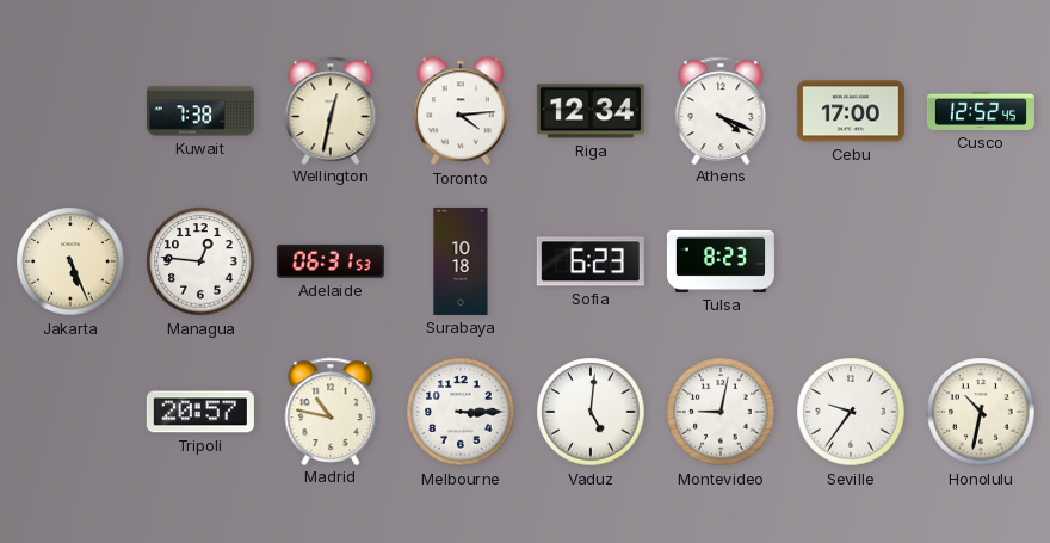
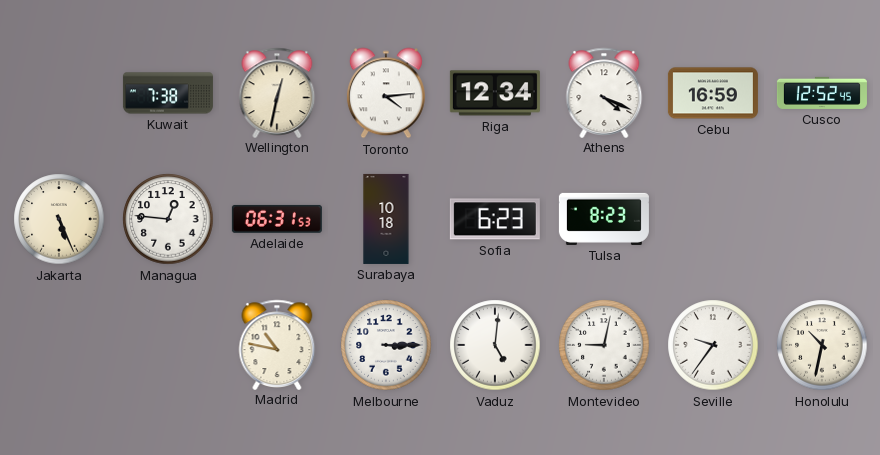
Cebu: 17:00 -> 16:59
Tripoli: 20:57 -> none
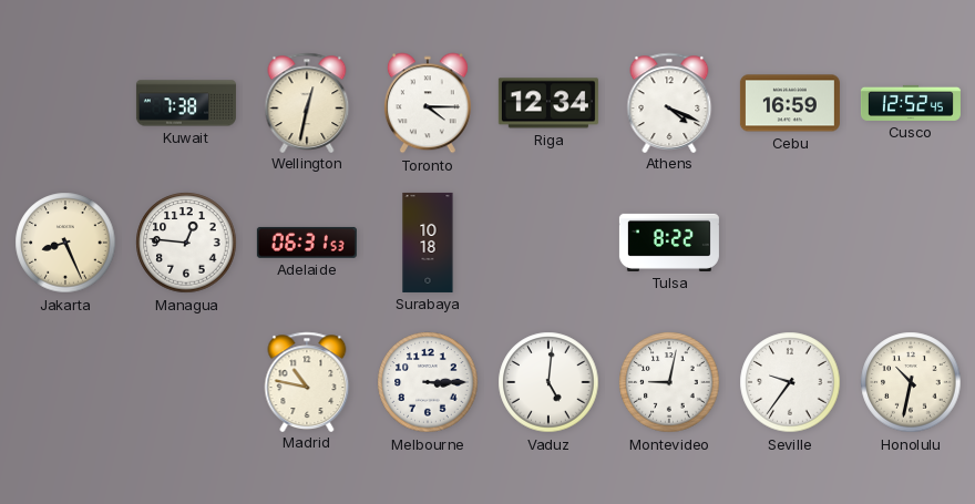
Toronto: 4:14 -> 4:15
Jakarta: 5:26 -> 8:26
Sofia: 6:23 -> none
Tulsa: 8:23 -> 8:22
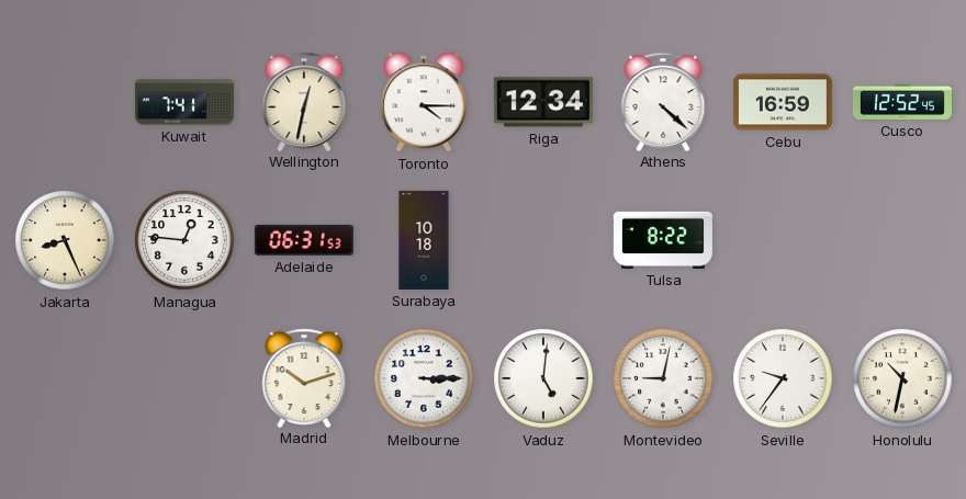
Kuwait: 7:38 -> 7:41
Athens: 4:19 -> 4:22
Madrid: 10:47 -> 10:12
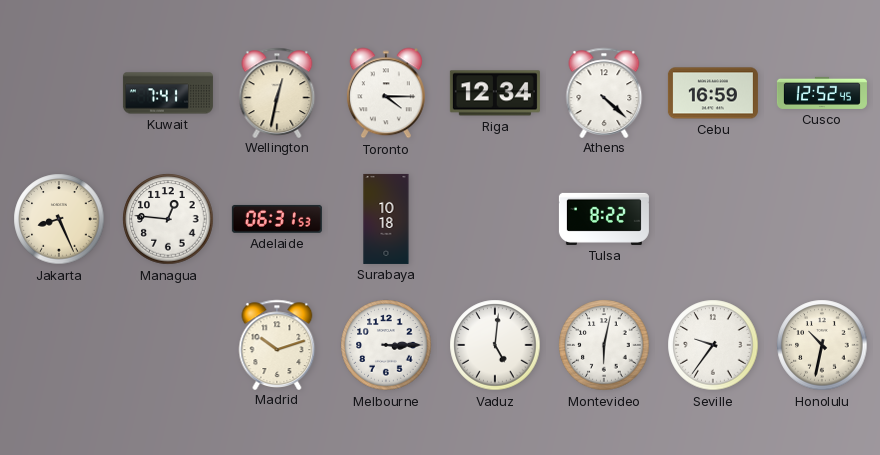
Montevideo: 9:02 -> 6:02
